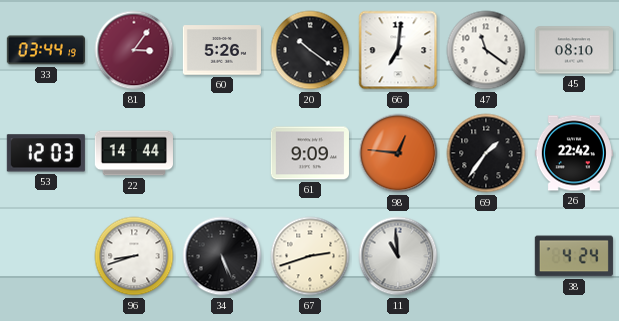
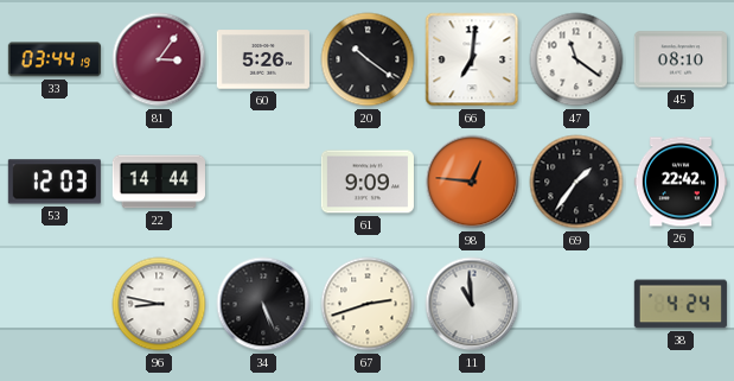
96: 8:42 -> 8:47
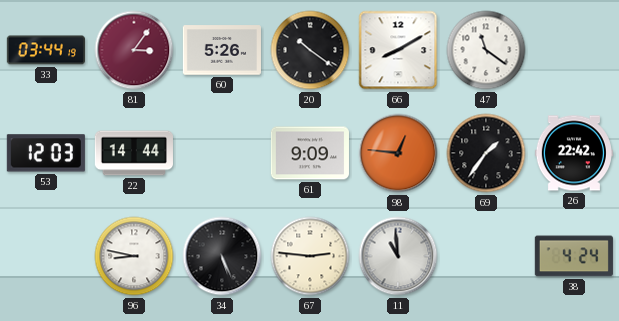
66: 7:01 -> 8:10
45: 08:10 -> none
67: 2:42 -> 2:46
